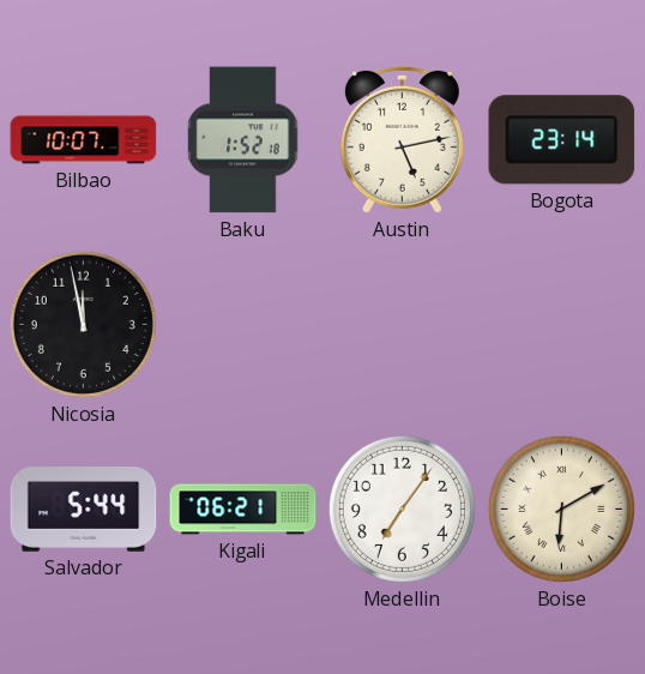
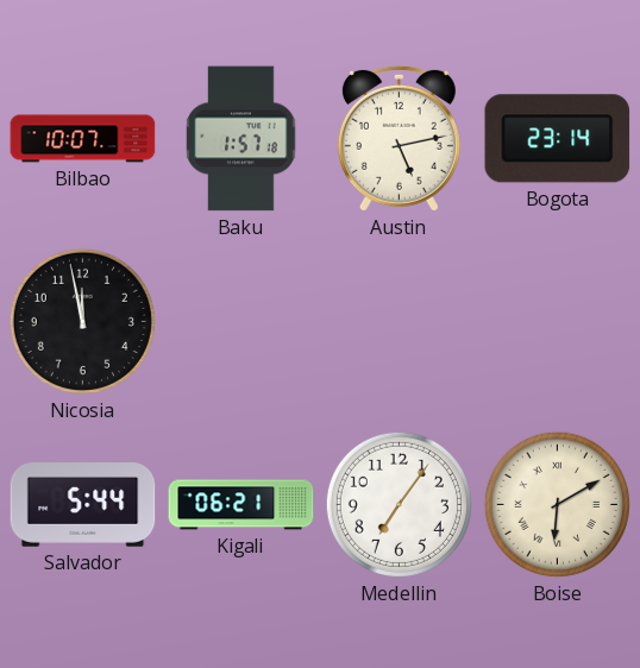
Baku: 1:52 -> 1:57
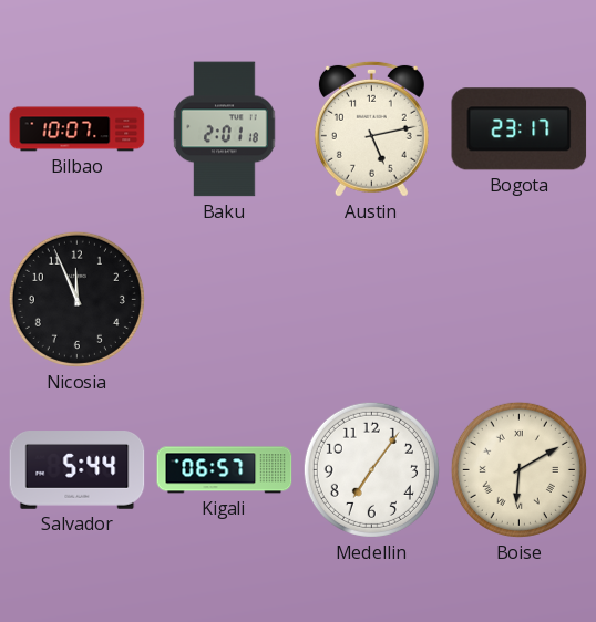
Baku: 1:57 -> 2:01
Bogota: 23:14 -> 23:17
Nicosia: 11:58 -> 11:56
Kigali: 06:21 -> 06:57
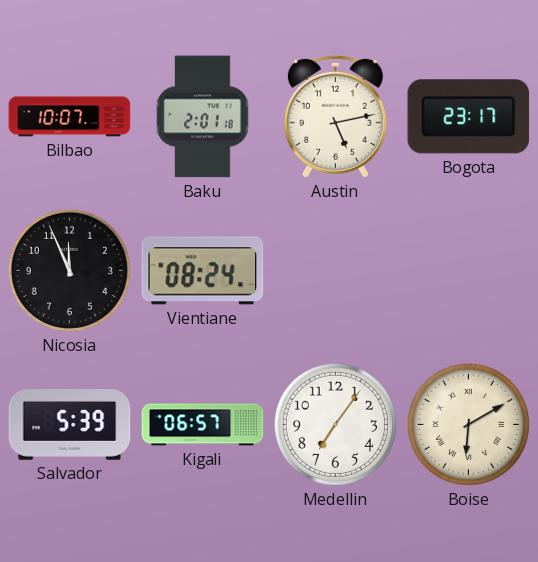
Vientiane: none -> 08:24
Salvador: 5:44 -> 5:39
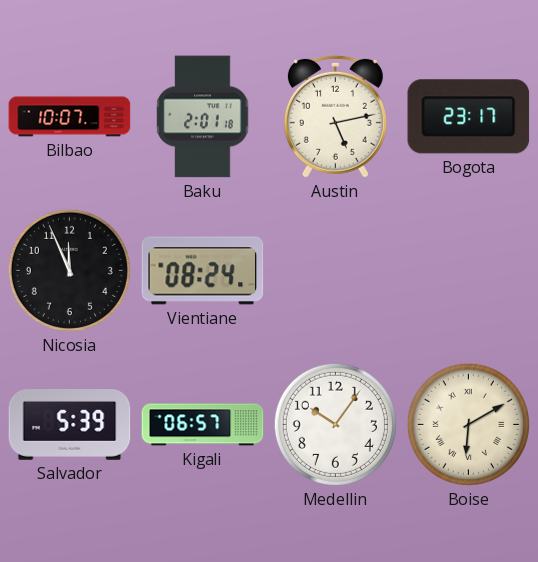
Medellin: 7:06 -> 10:06
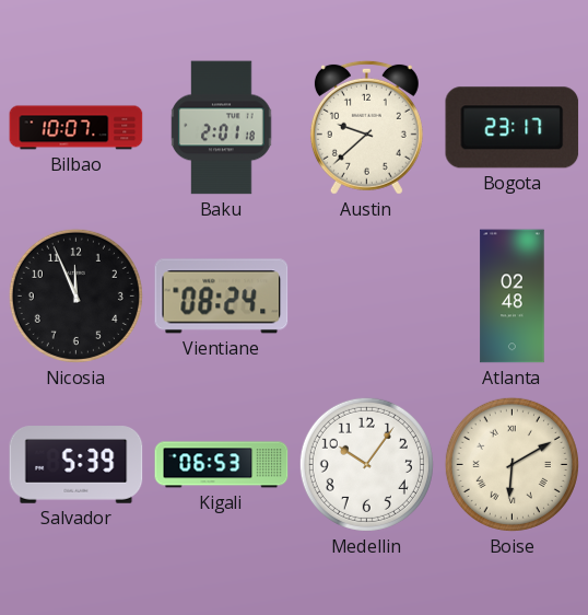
Austin: 5:13 -> 9:38
Atlanta: none -> 02:48
Kigali: 06:57 -> 06:53
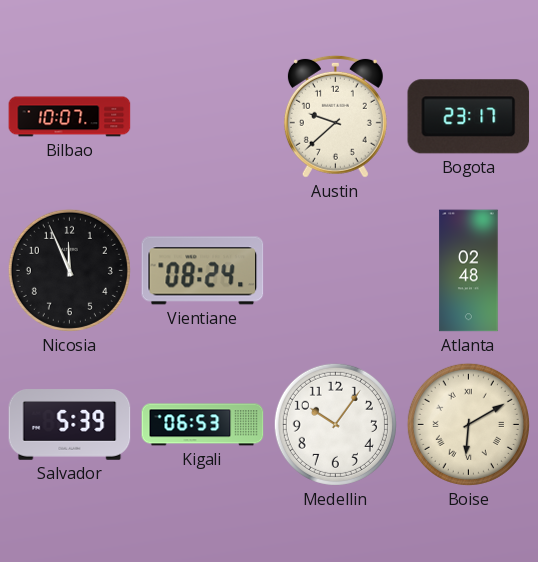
Baku: 2:01 -> none
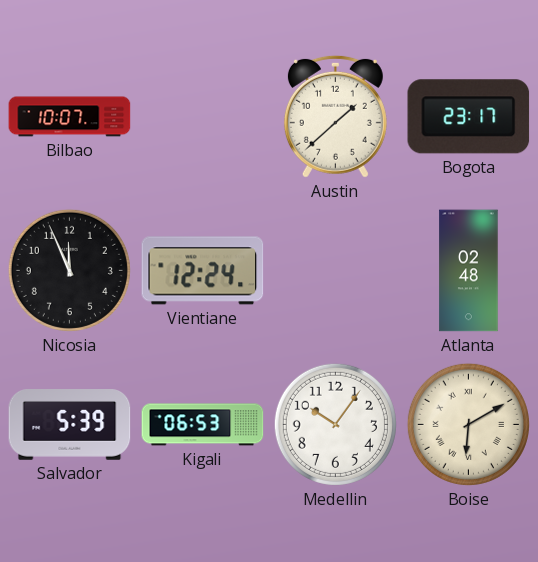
Austin: 9:38 -> 1:38
Vientiane: 08:24 -> 12:24
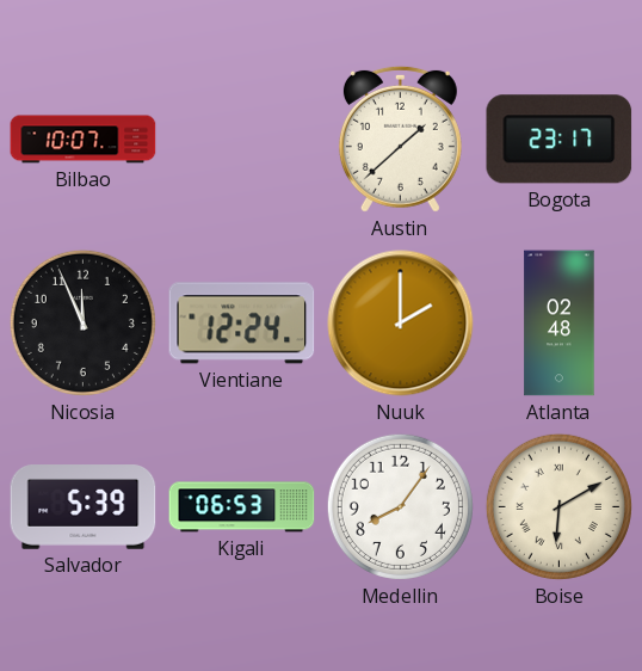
Nuuk: none -> 2:00
Medellin: 10:06 -> 8:06
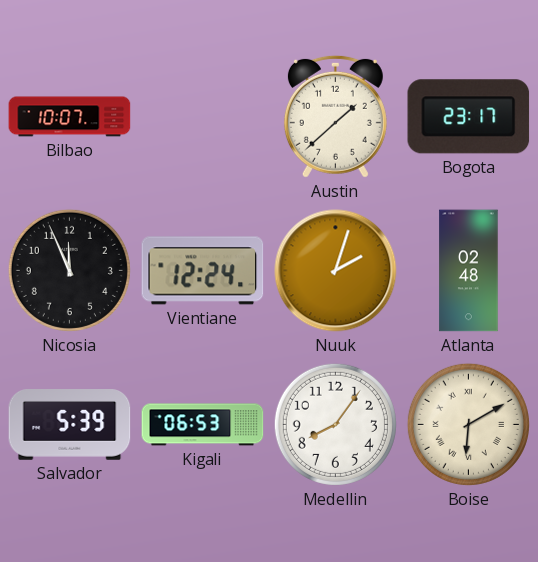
Nuuk: 2:00 -> 2:03
